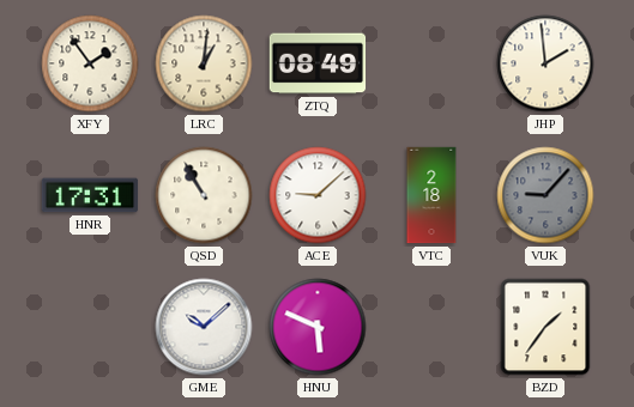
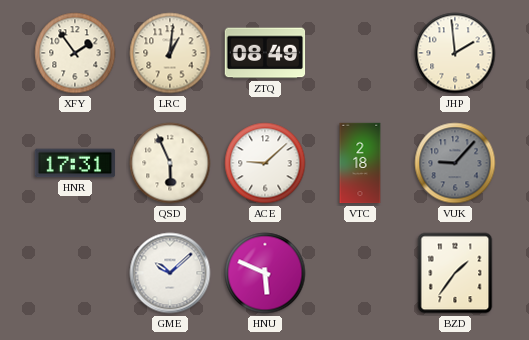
QSD: 10:55 -> 5:56
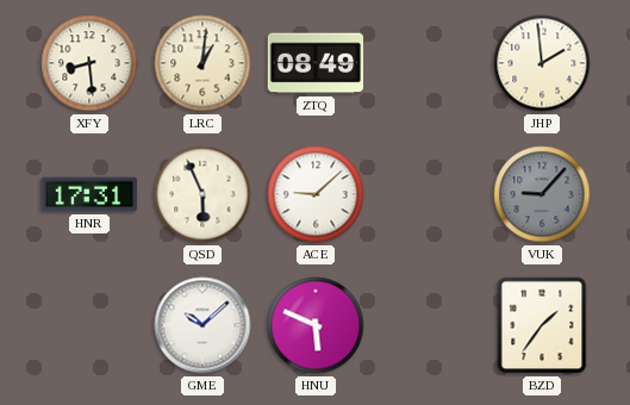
XFY: 1:54 -> 8:29
VTC: 2:18 -> none
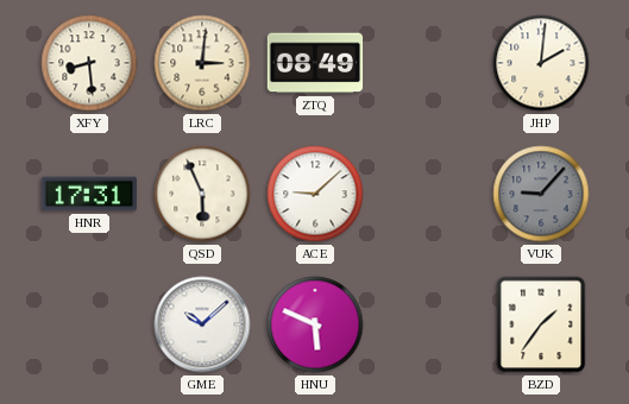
LRC: 1:01 -> 3:01
JHP: 1:59 -> 2:01
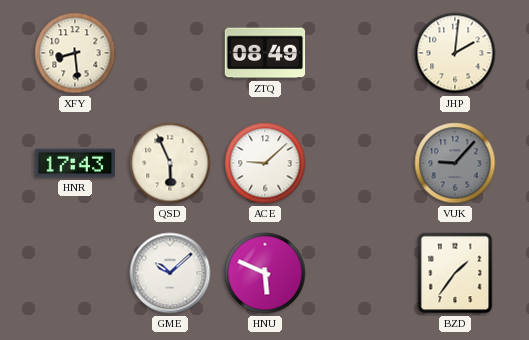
LRC: 3:01 -> none
HNR: 17:31 -> 17:43
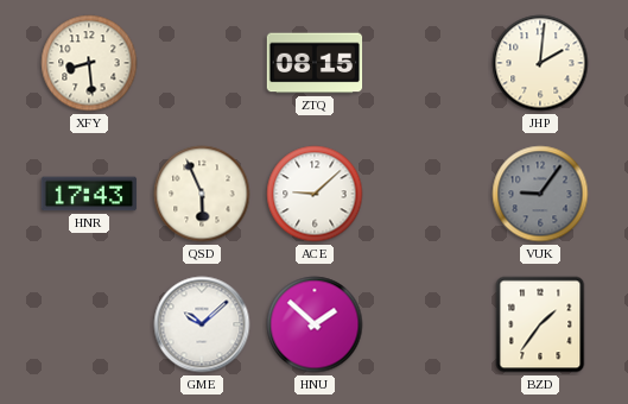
ZTQ: 08:49 -> 08:15
VUK: 9:07 -> 9:06
HNU: 5:49 -> 1:52
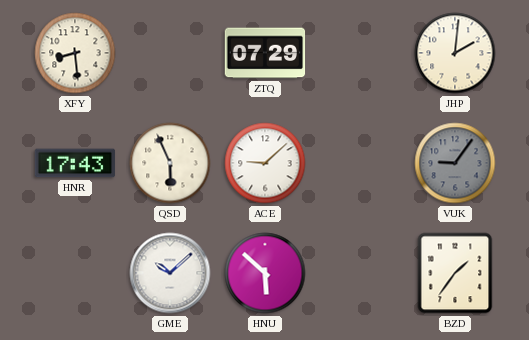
ZTQ: 08:15 -> 07:29
HNU: 1:52 -> 5:52
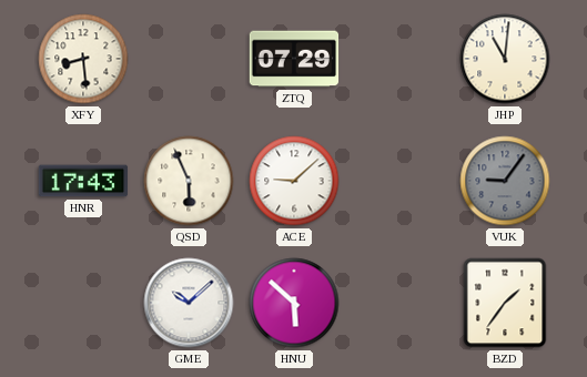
JHP: 2:01 -> 11:01
